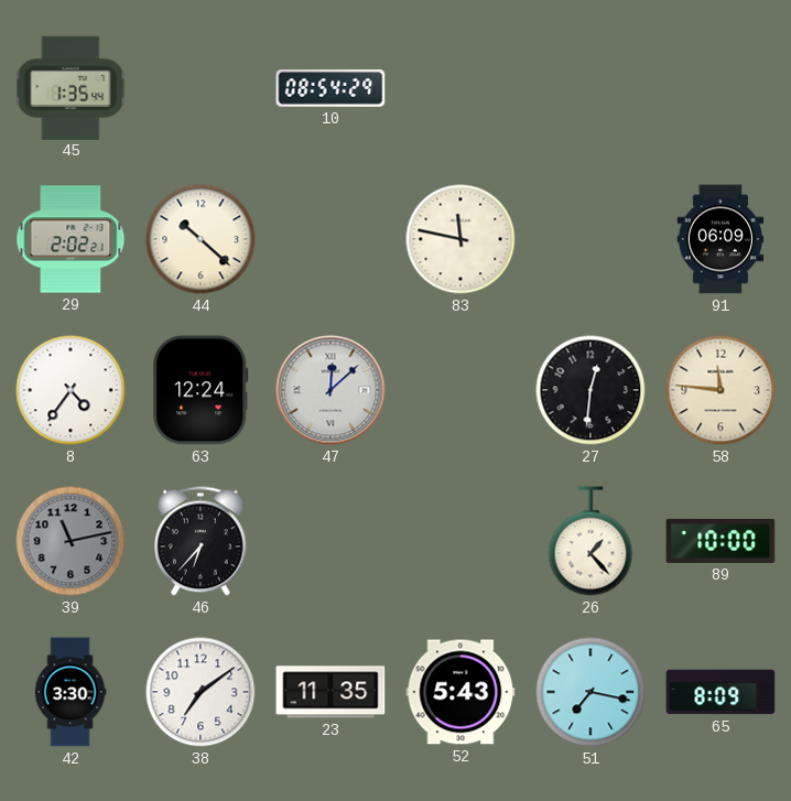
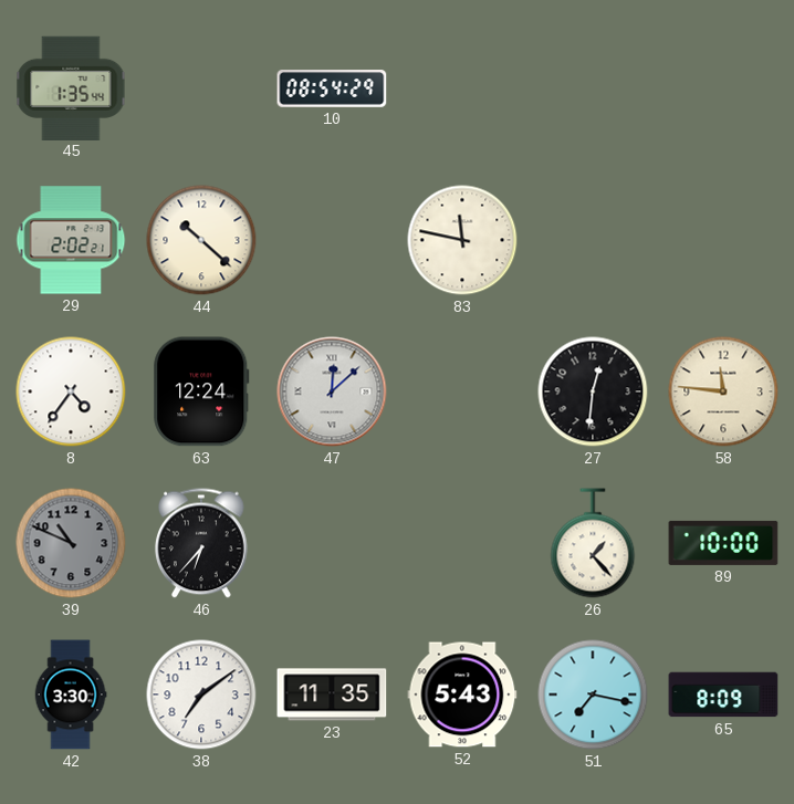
91: 06:09 -> none
39: 11:13 -> 10:49
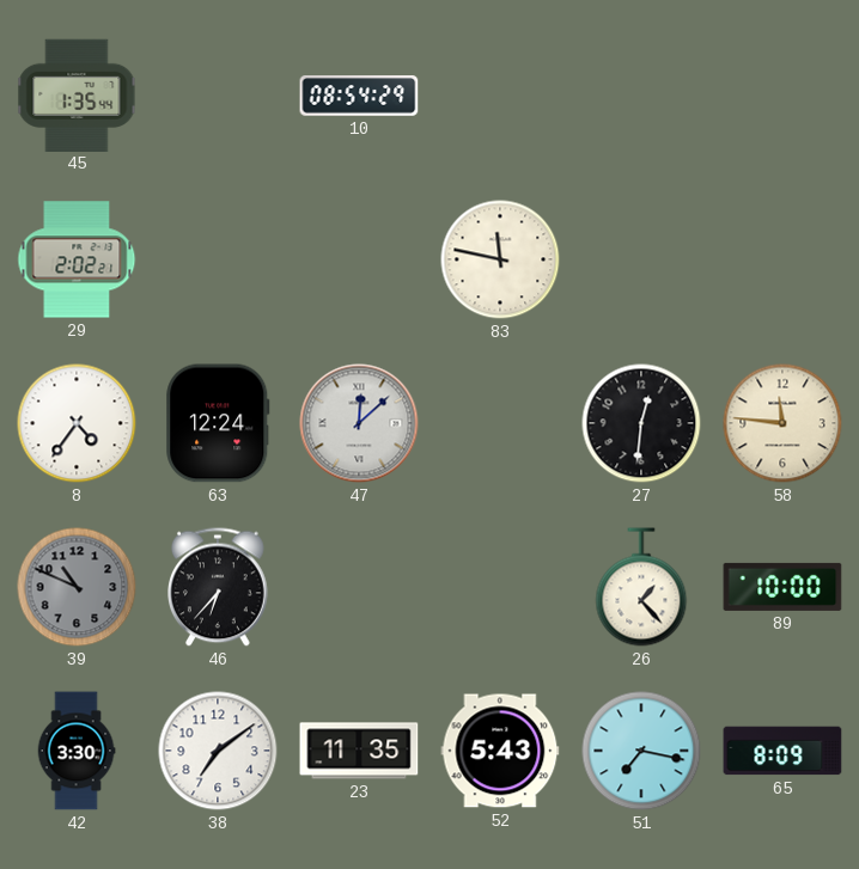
44: 10:22 -> none
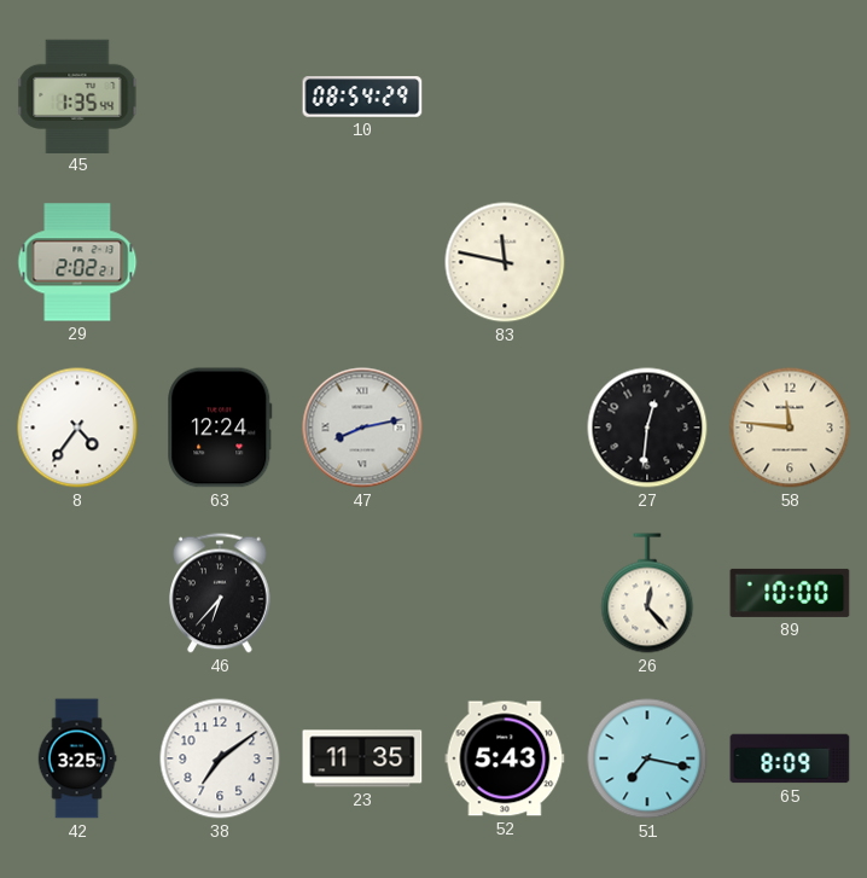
47: 12:08 -> 8:13
39: 10:49 -> none
26: 1:23 -> 12:23
42: 3:30 -> 3:25
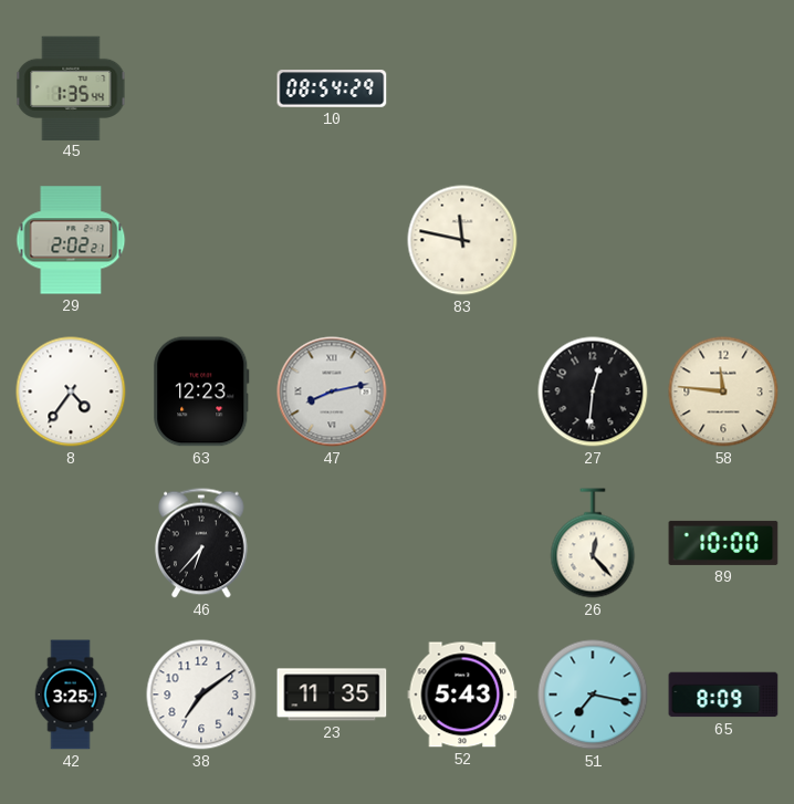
63: 12:24 -> 12:23
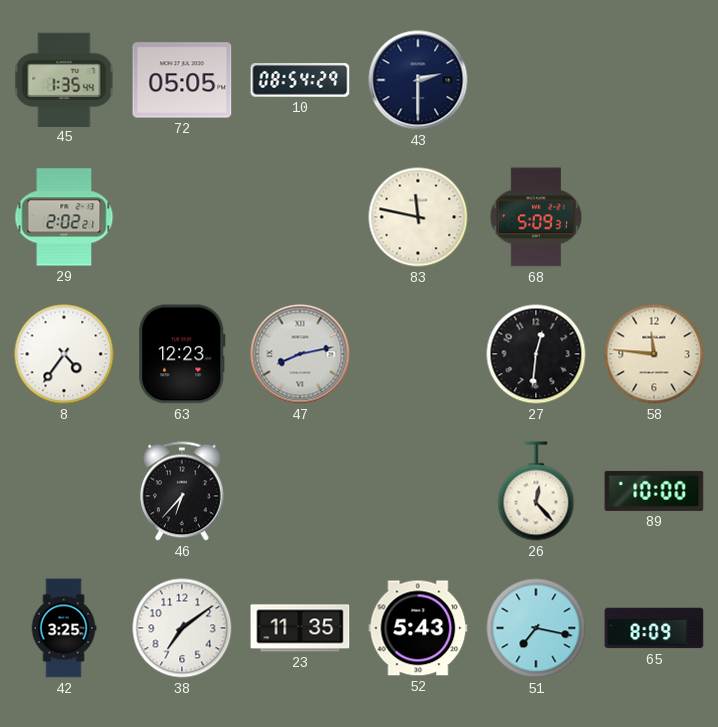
72: none -> 05:05
43: none -> 2:30
68: none -> 5:09
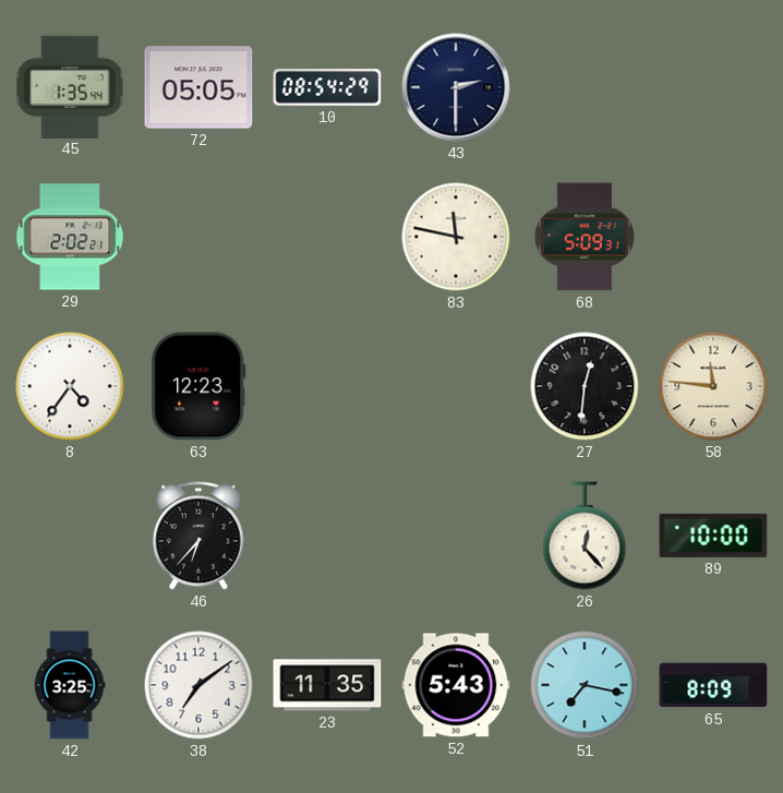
47: 8:13 -> none
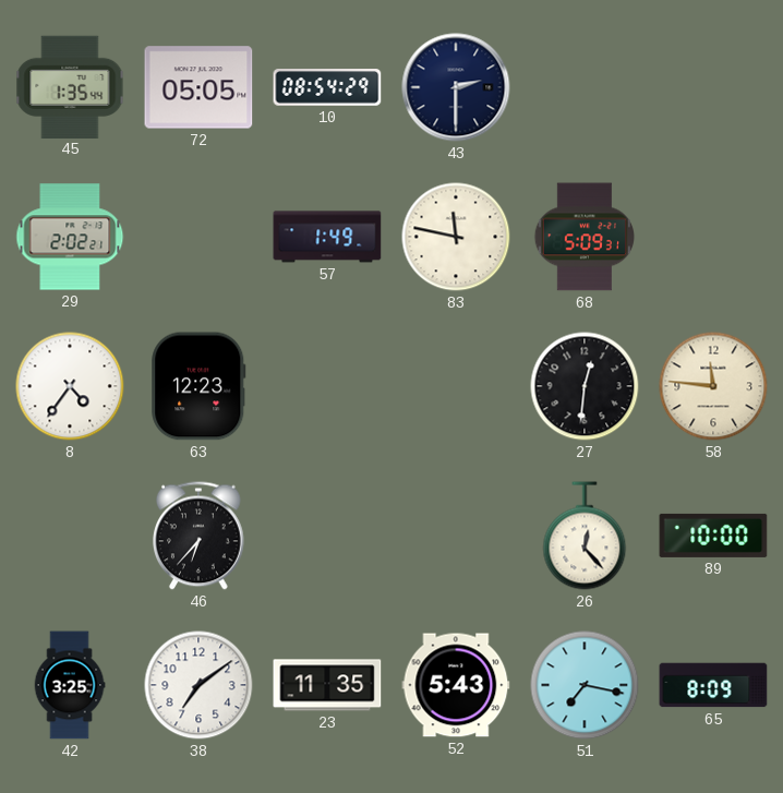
57: none -> 1:49
